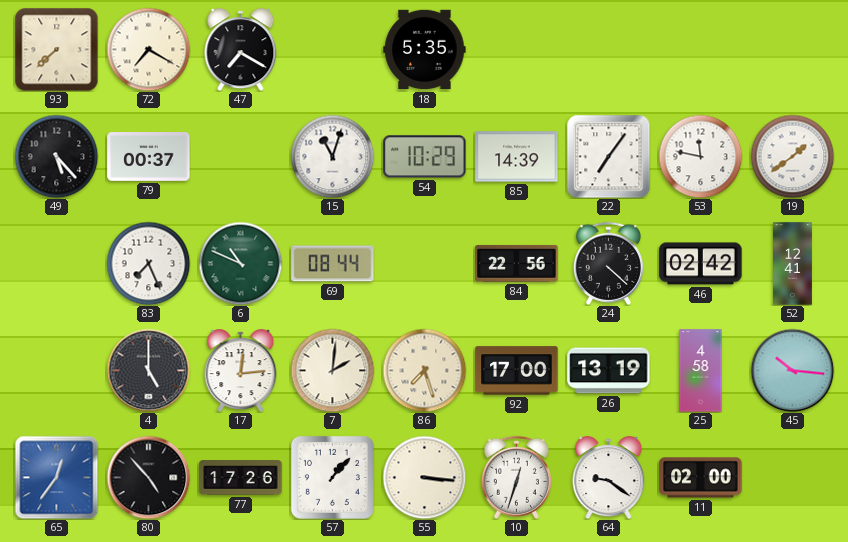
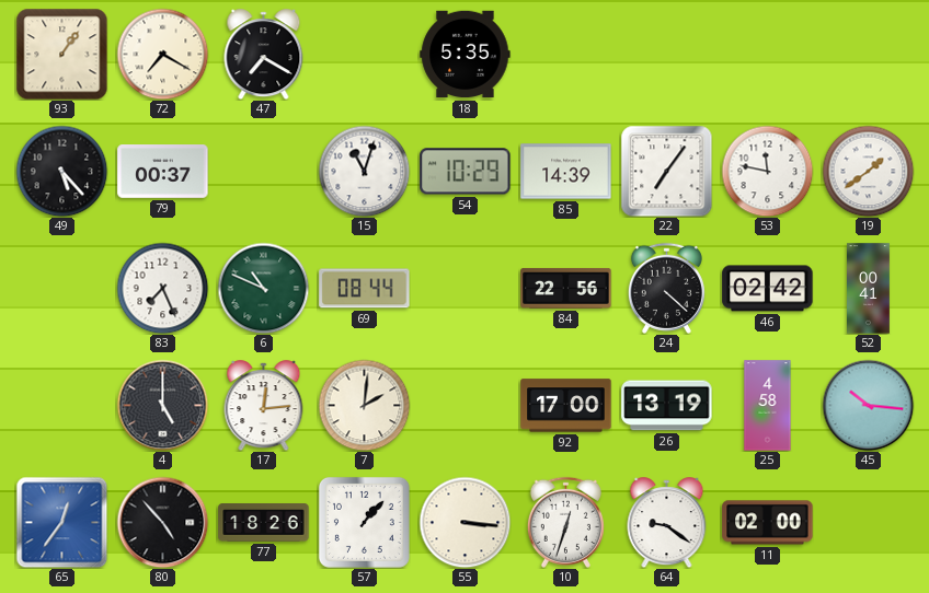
93: 7:38 -> 1:06
52: 12:41 -> 00:41
86: 7:27 -> none
77: 17:26 -> 18:26
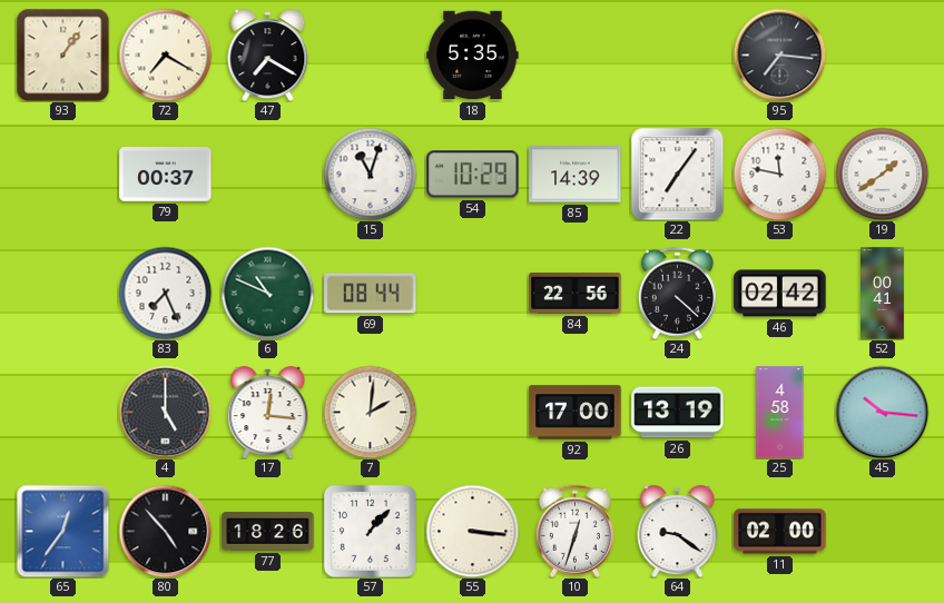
95: none -> 7:16
49: 5:23 -> none
17: 12:14 -> 12:16
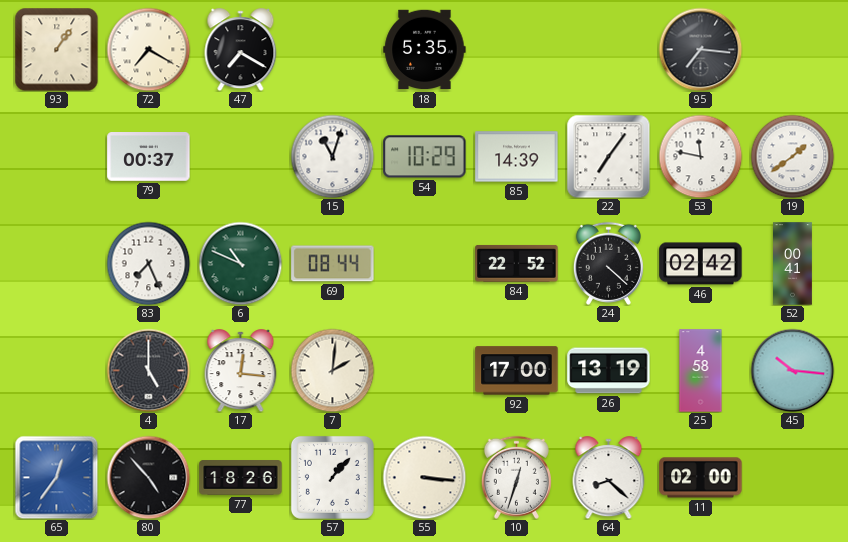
84: 22:56 -> 22:52
64: 9:21 -> 8:22
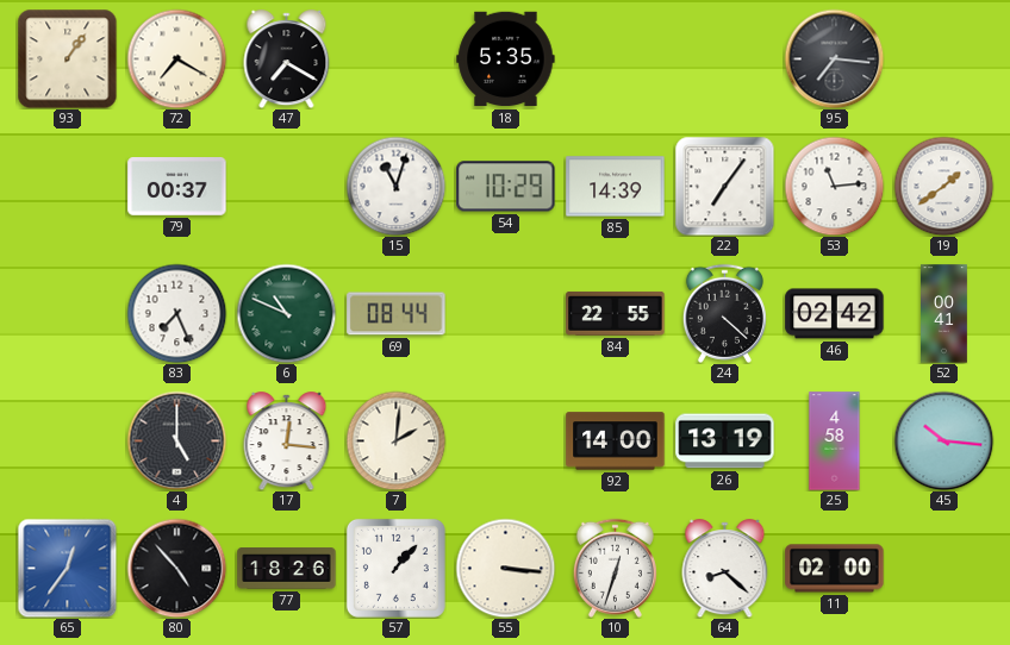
53: 11:47 -> 11:14
84: 22:52 -> 22:55
92: 17:00 -> 14:00
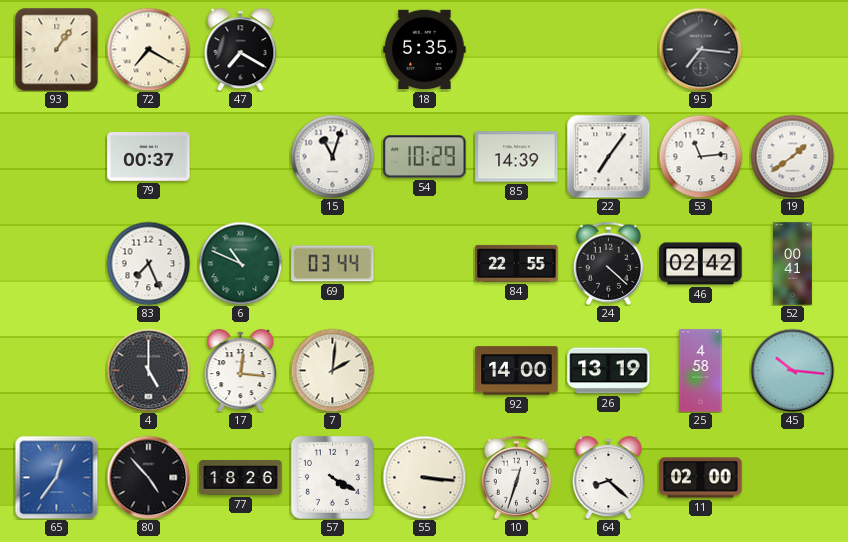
69: 08:44 -> 03:44
57: 1:07 -> 4:20
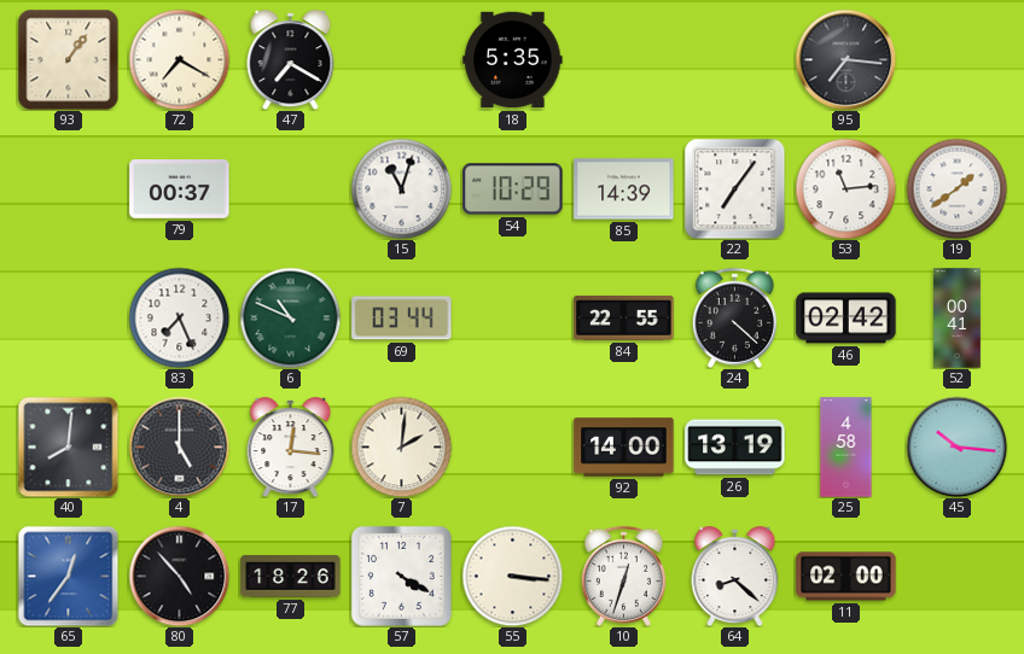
40: none -> 8:01
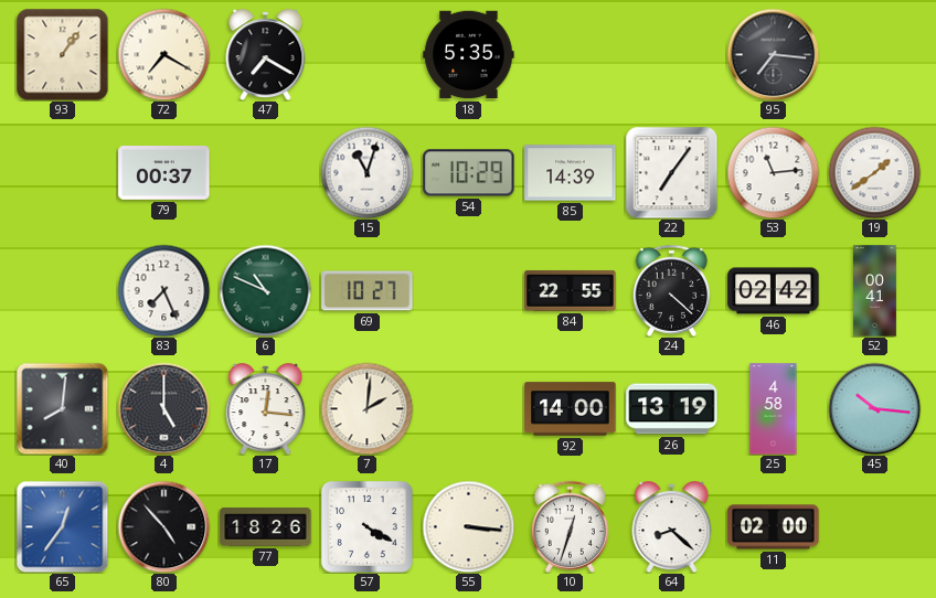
69: 03:44 -> 10:27
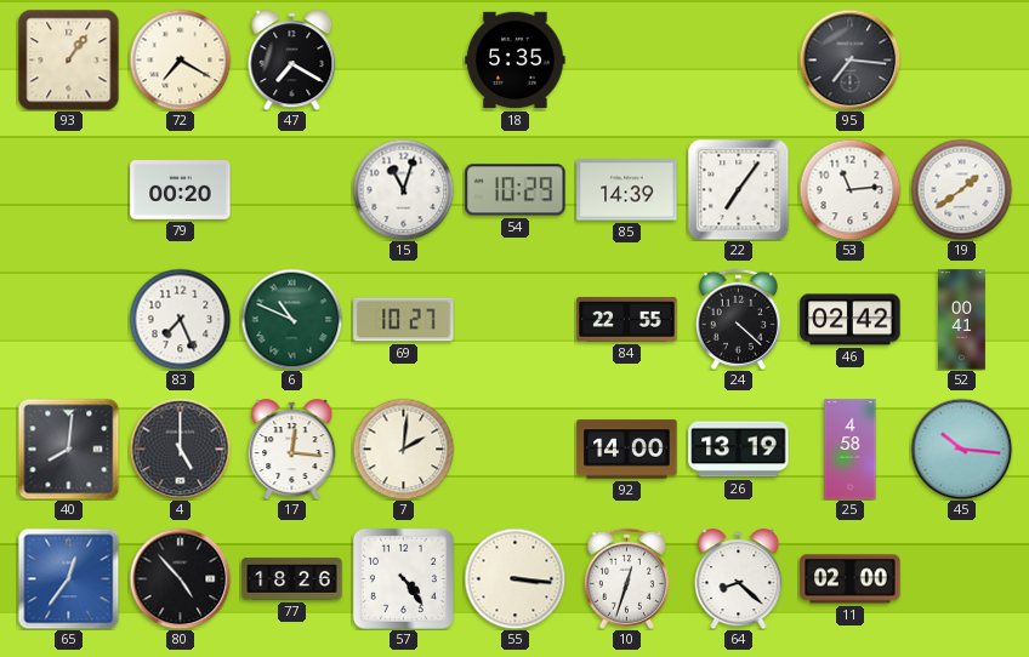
79: 00:37 -> 00:20
57: 4:20 -> 4:24
